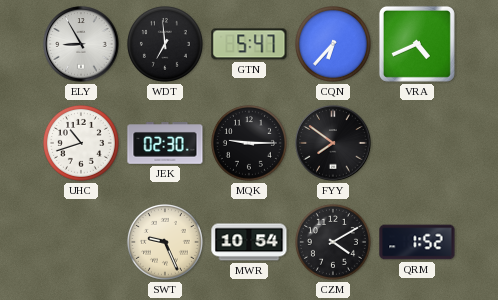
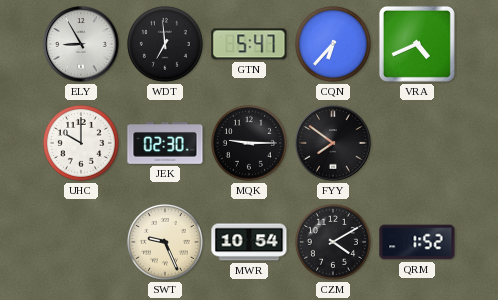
UHC: 10:42 -> 10:00
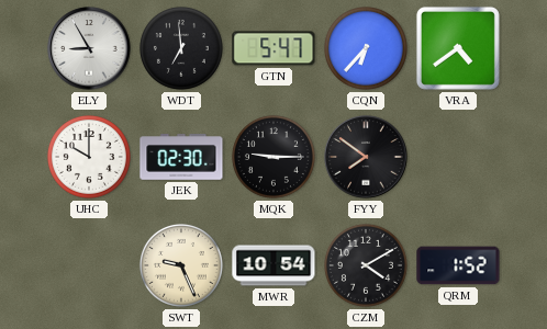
VRA: 4:41 -> 4:39
